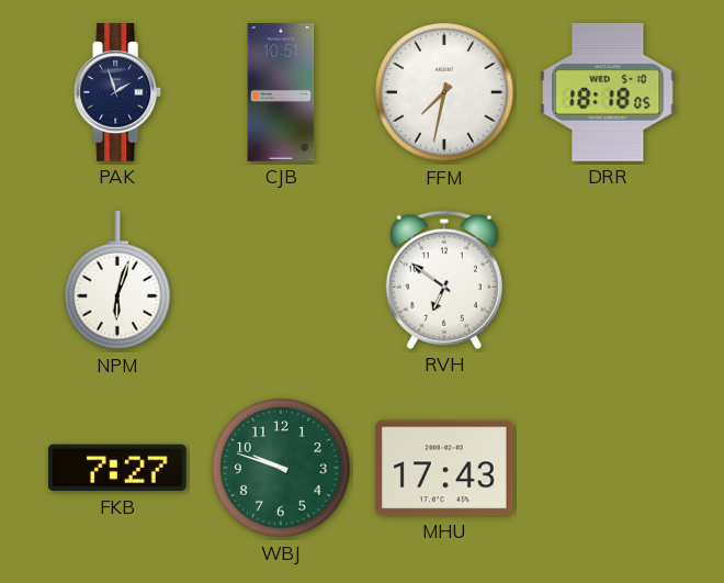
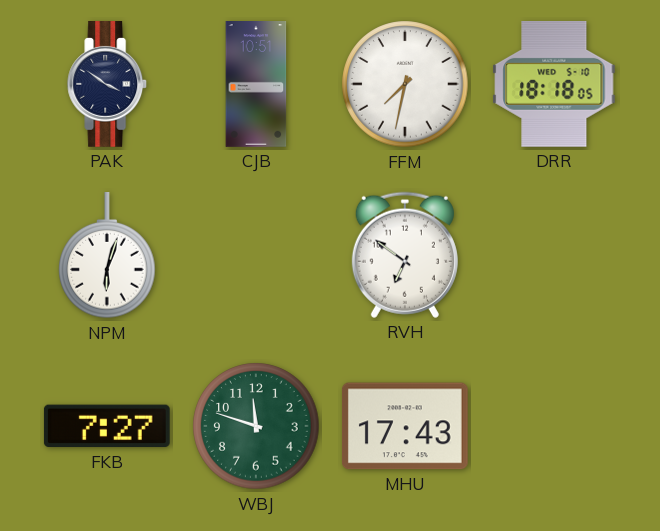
PAK: 1:57 -> 3:51
WBJ: 9:48 -> 11:48
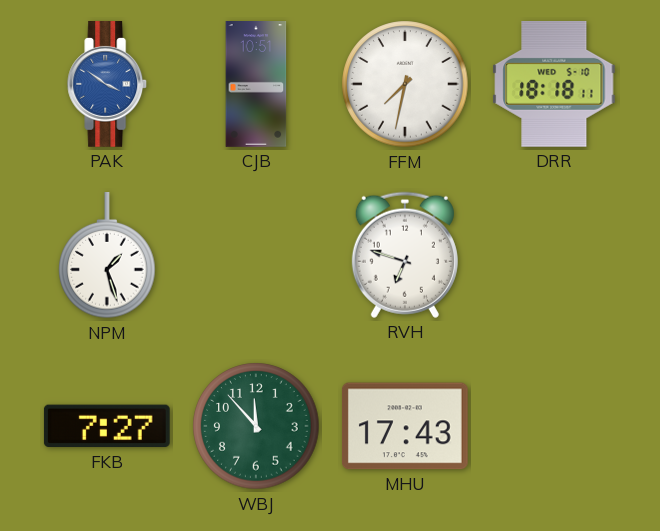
PAK dial: navy -> blue
DRR: 18:18:05 -> 18:18:11
NPM: 6:03 -> 1:27
RVH: 6:51 -> 6:48
WBJ: 11:48 -> 11:53
